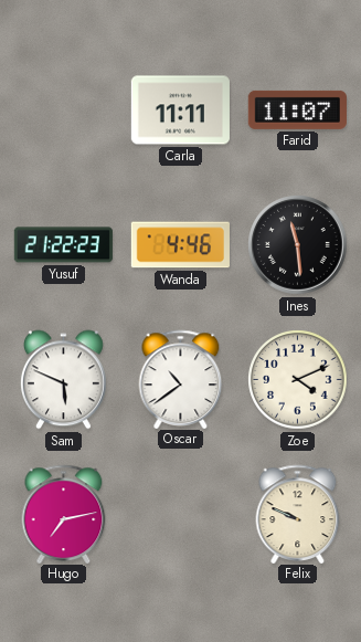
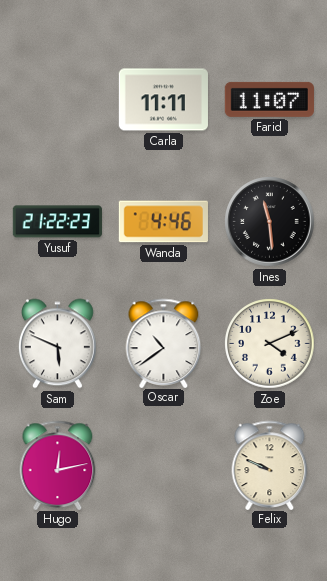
Hugo: 7:13 -> 12:13
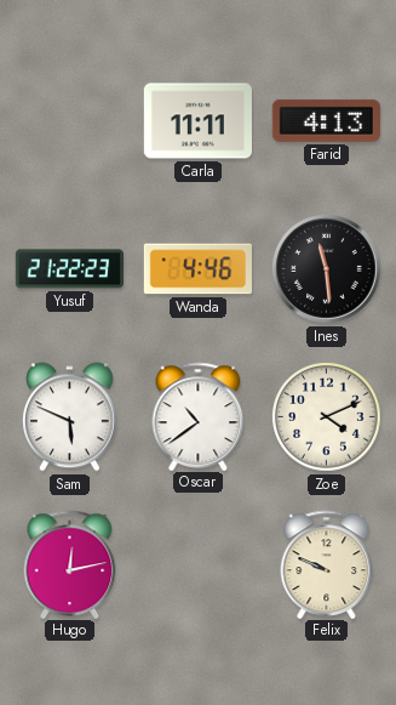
Farid: 11:07 -> 4:13
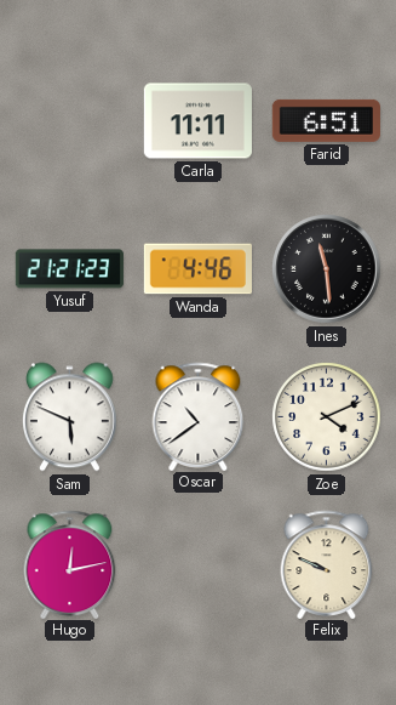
Farid: 4:13 -> 6:51
Yusuf: 21:22 -> 21:21
